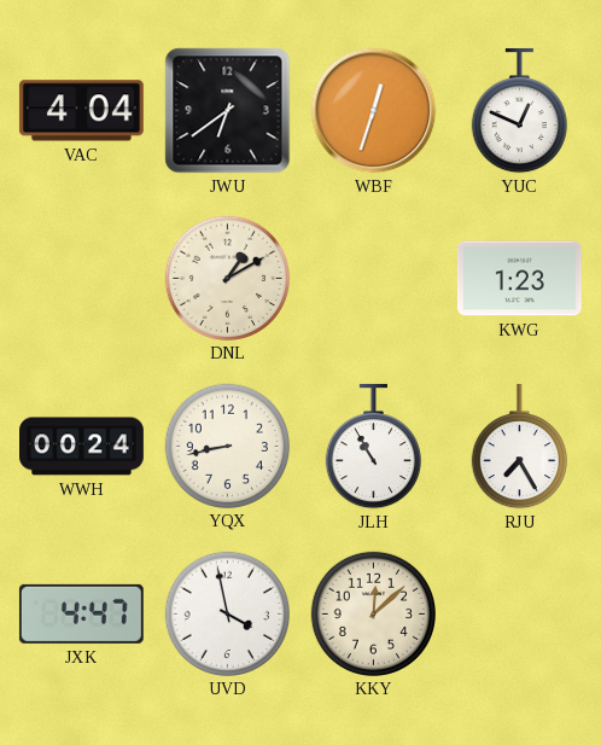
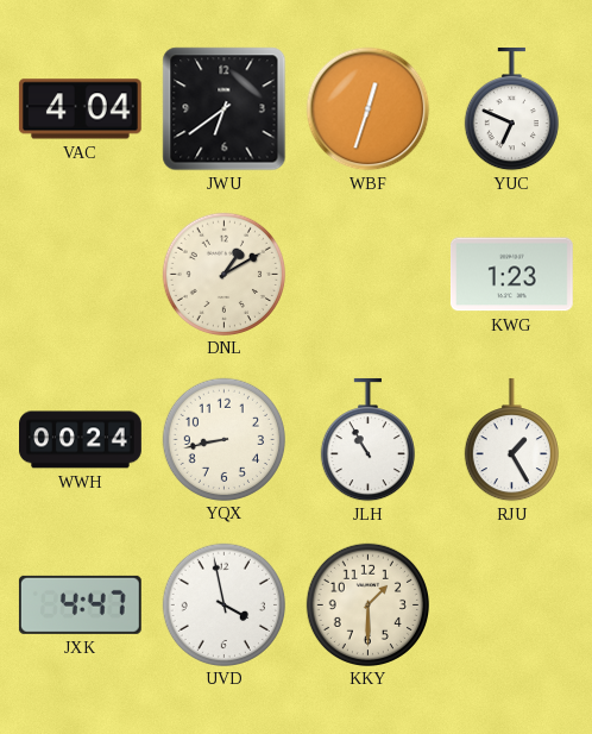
YUC: 12:49 -> 6:49
RJU: 7:25 -> 1:25
KKY: 12:08 -> 1:30
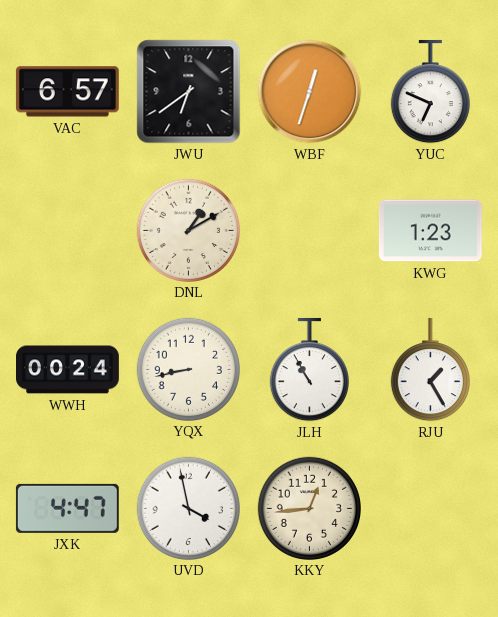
VAC: 4:04 -> 6:57
KKY: 1:30 -> 12:44
